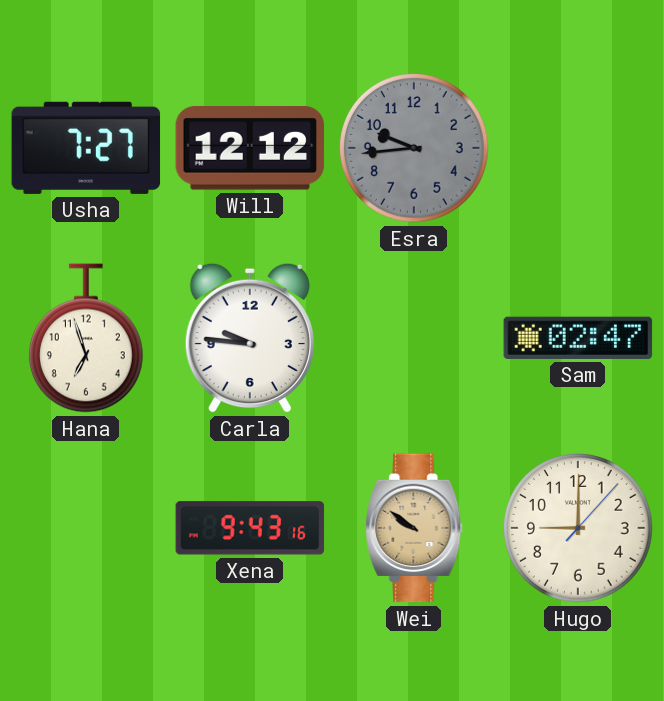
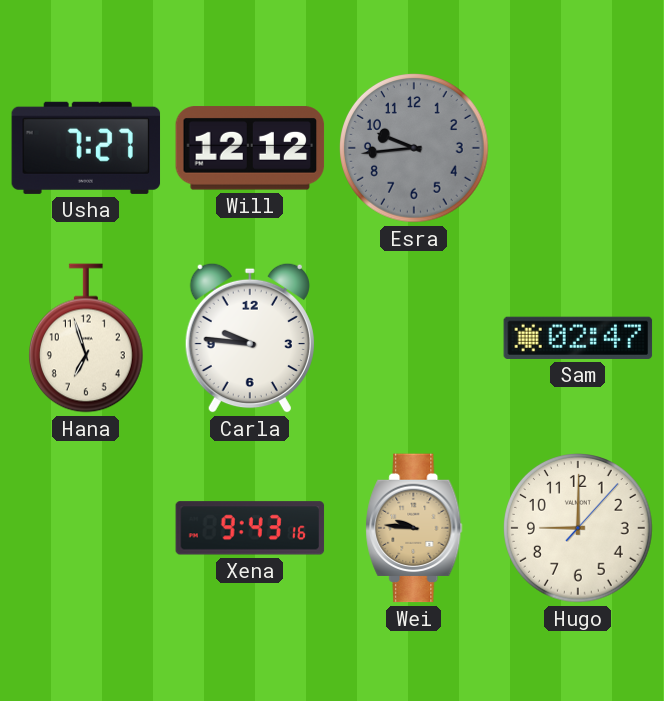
Wei: 9:51 -> 9:46
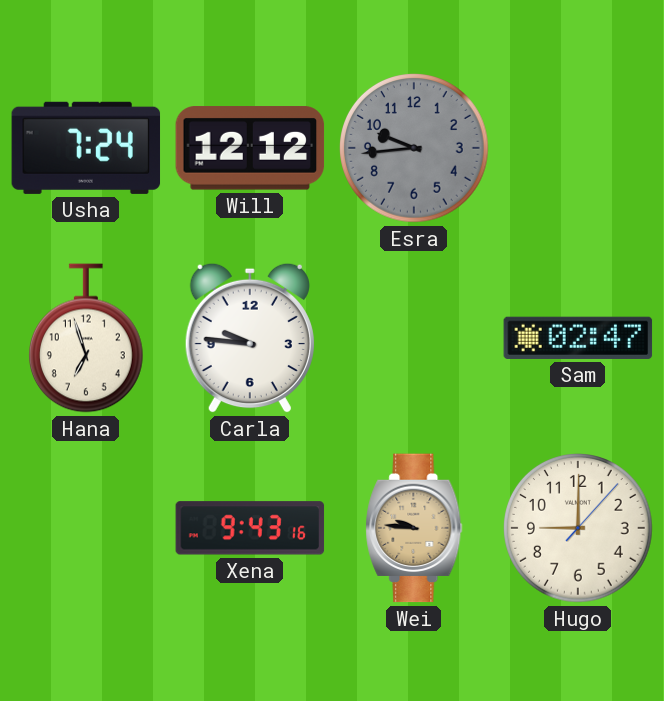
Usha: 7:27 -> 7:24
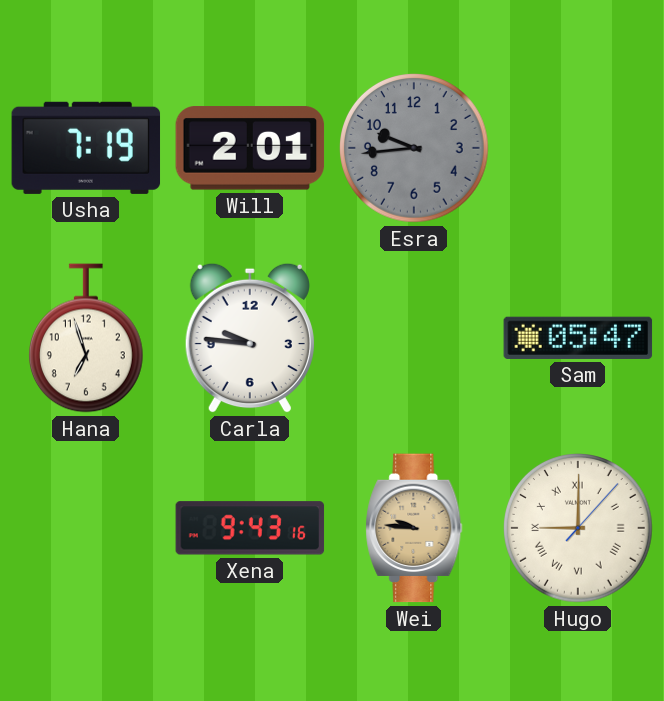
Usha: 7:24 -> 7:19
Will: 12:12 -> 2:01
Sam: 02:47 -> 05:47
Hugo numerals: Arabic -> Roman
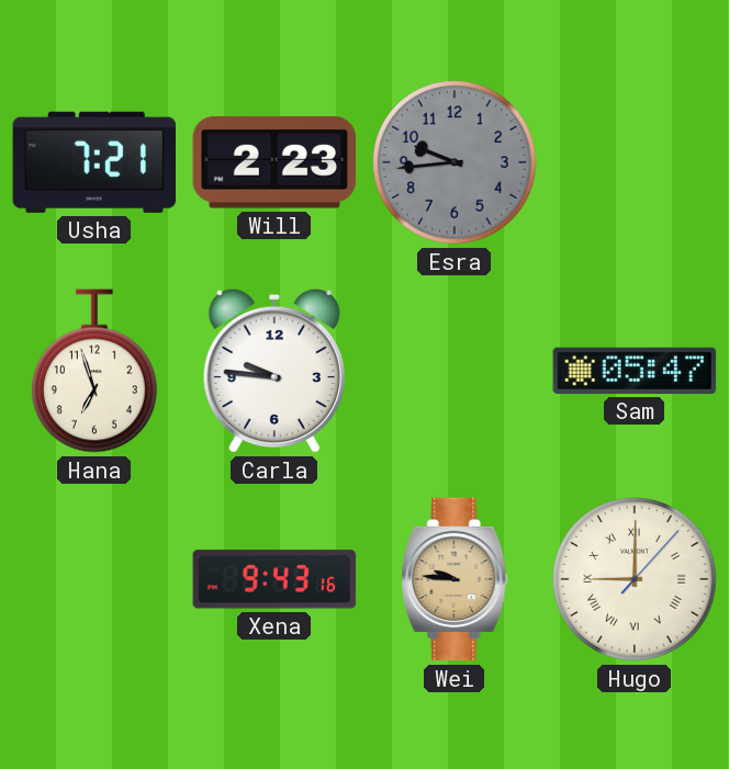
Usha: 7:19 -> 7:21
Will: 2:01 -> 2:23
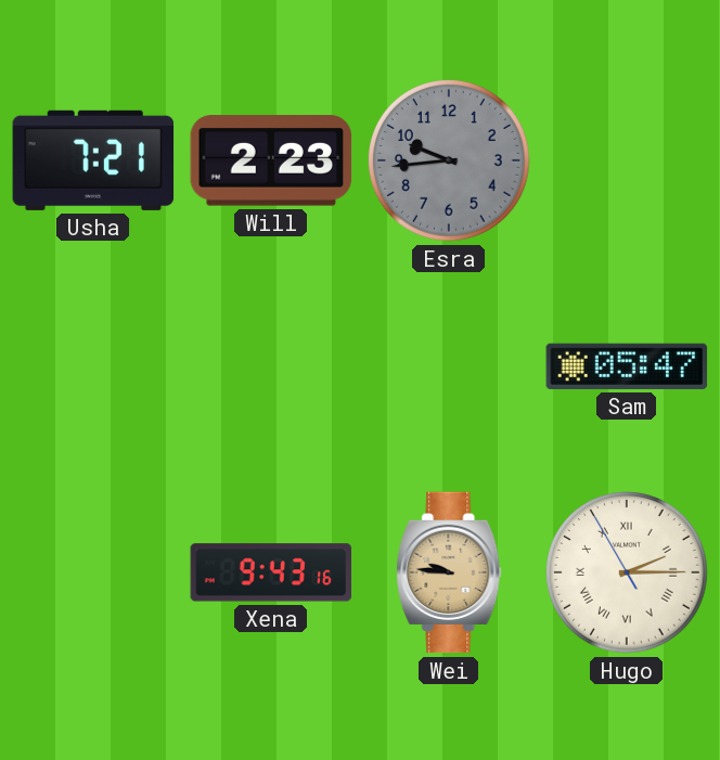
Hana: 6:57 -> none
Carla: 9:46 -> none
Hugo: 9:00 -> 2:14
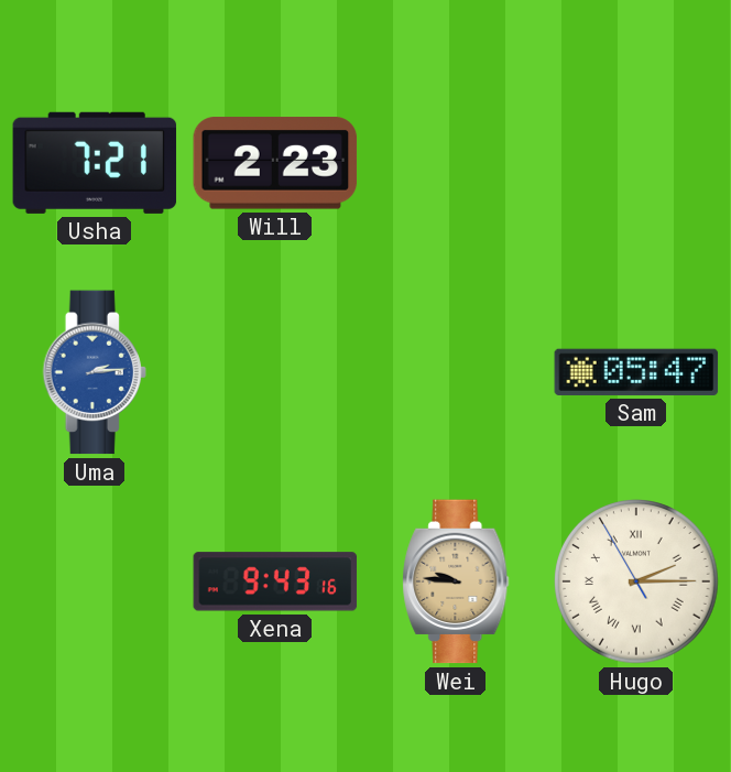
Esra: 9:44 -> none
Uma: none -> 2:14
